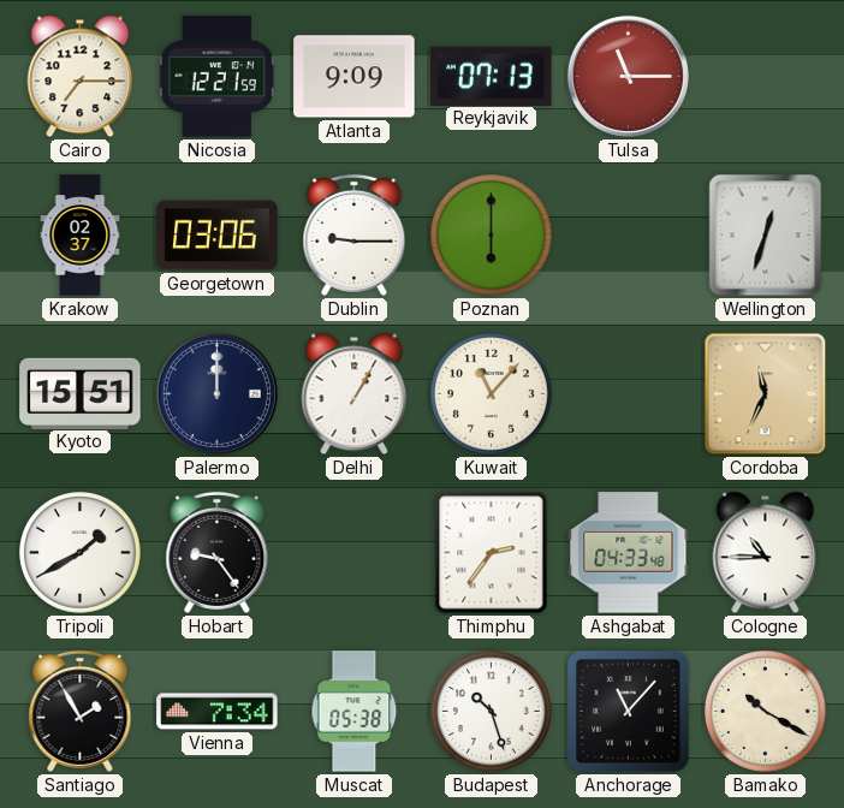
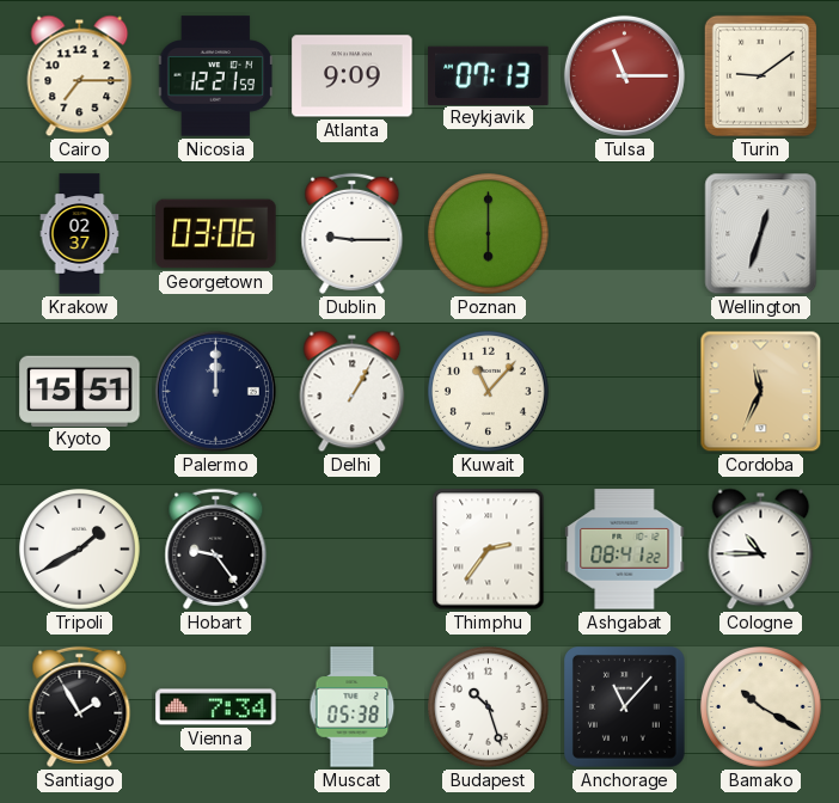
Turin: none -> 9:09
Ashgabat: 04:33 -> 08:41
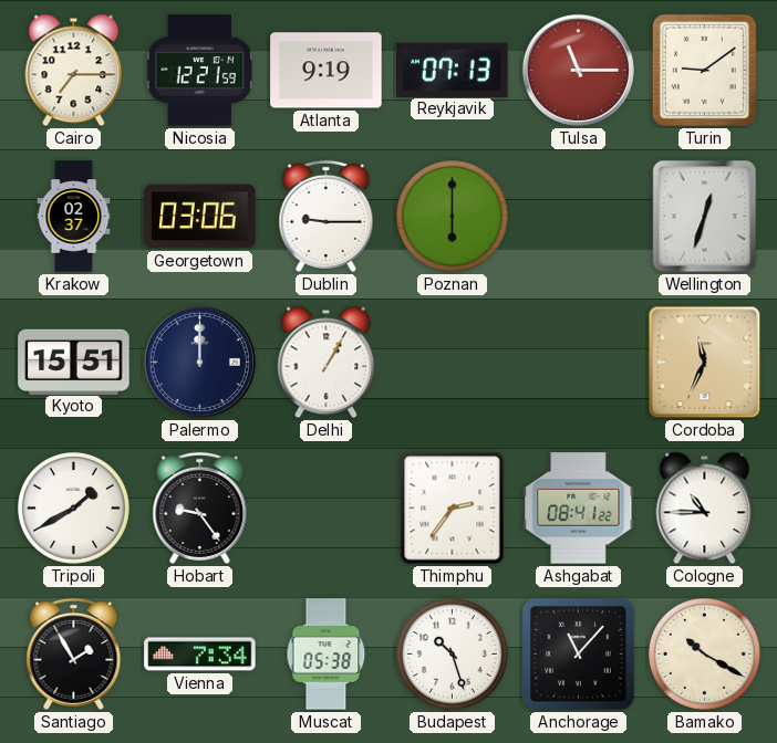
Atlanta: 9:09 -> 9:19
Kuwait: 11:07 -> none
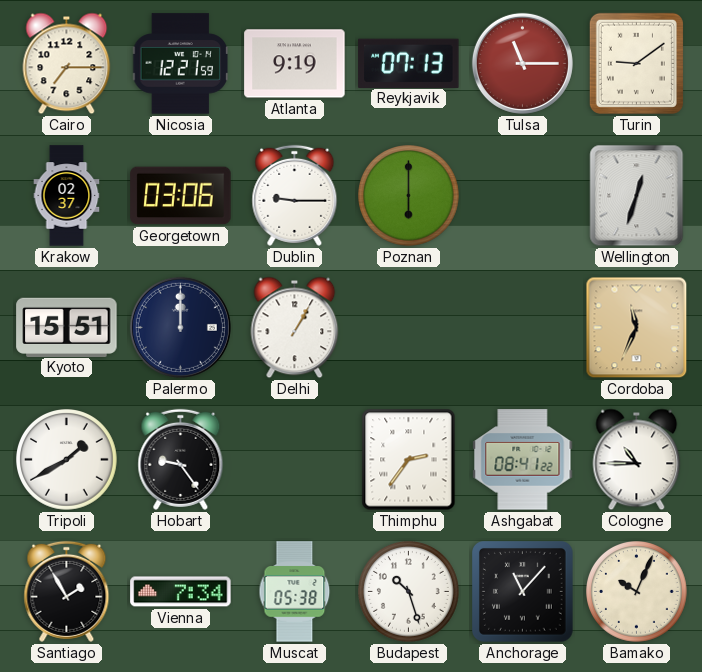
Bamako: 10:20 -> 10:04
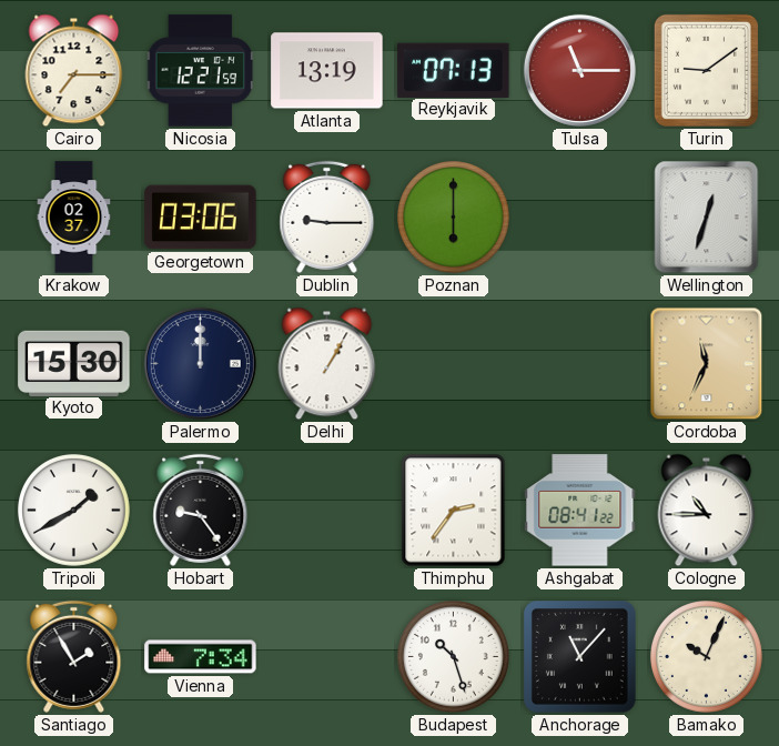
Atlanta: 9:19 -> 13:19
Kyoto: 15:51 -> 15:30
Muscat: 05:38 -> none
